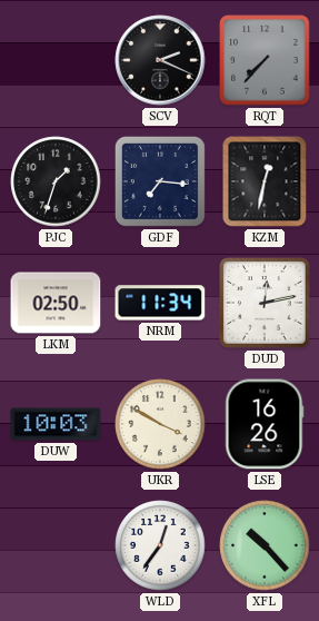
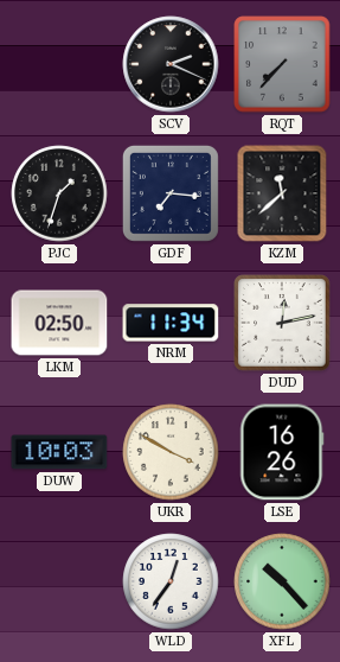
KZM: 12:32 -> 11:38
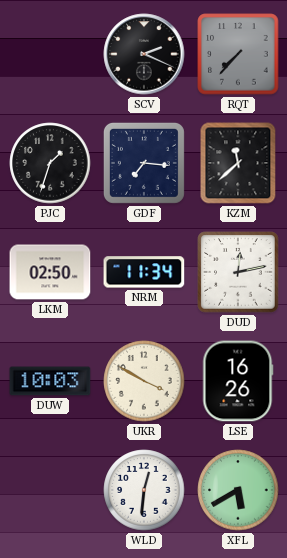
WLD: 12:36 -> 12:31
XFL: 10:23 -> 5:40
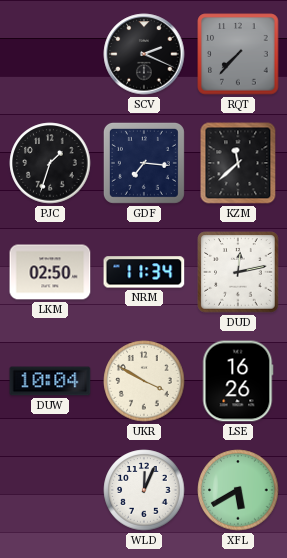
DUW: 10:03 -> 10:04
WLD: 12:31 -> 12:04
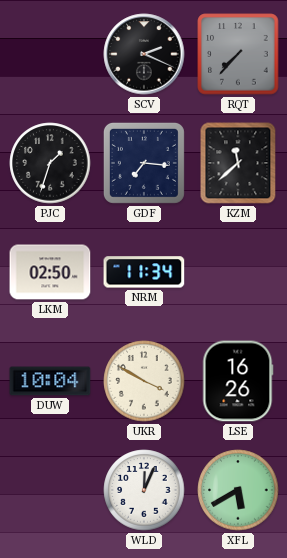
DUD: 12:13 -> none
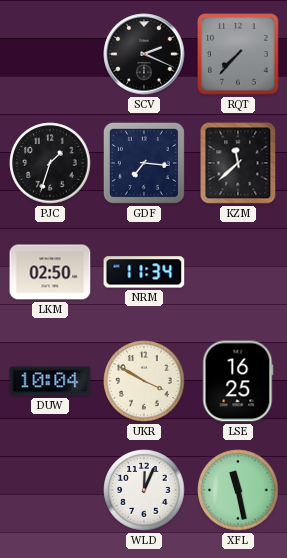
LSE: 16:26 -> 16:25
XFL: 5:40 -> 11:28
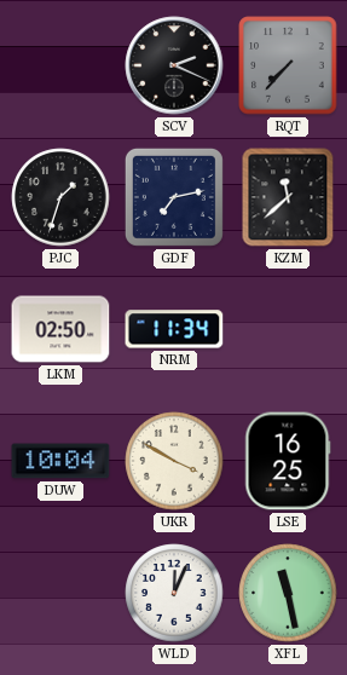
GDF: 7:16 -> 7:13
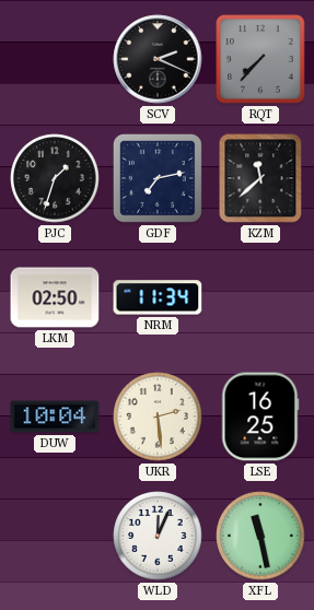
UKR: 3:50 -> 2:29
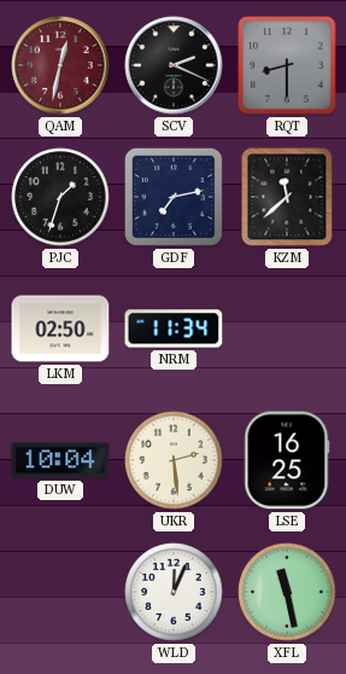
QAM: none -> 12:32
RQT: 7:37 -> 8:30
